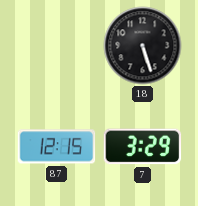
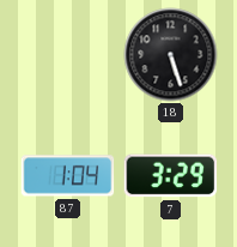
87: 12:15 -> 1:04
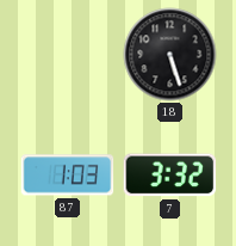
87: 1:04 -> 1:03
7: 3:29 -> 3:32
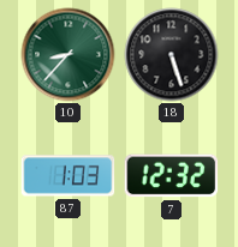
10: none -> 8:37
7: 3:32 -> 12:32
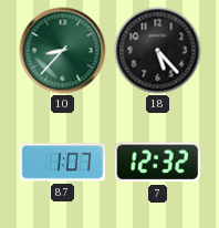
18: 5:27 -> 5:23
87: 1:03 -> 1:07
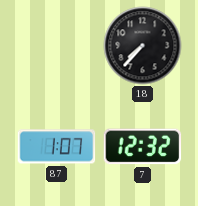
10: 8:37 -> none
18: 5:23 -> 7:37
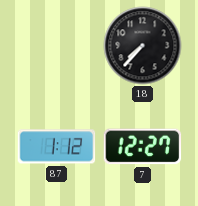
87: 1:07 -> 1:12
7: 12:32 -> 12:27
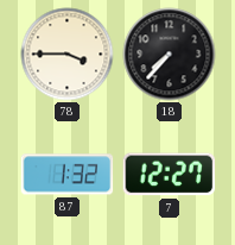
78: none -> 3:45
87: 1:12 -> 1:32
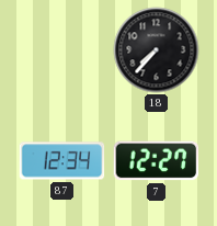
78: 3:45 -> none
87: 1:32 -> 12:34
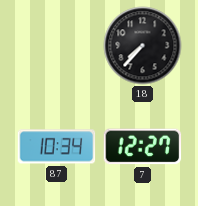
87: 12:34 -> 10:34
